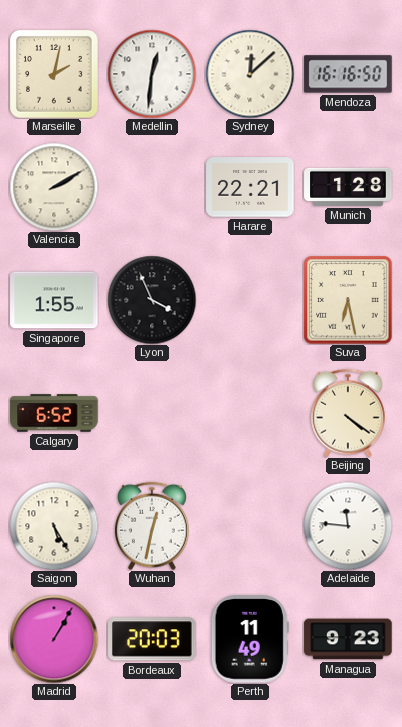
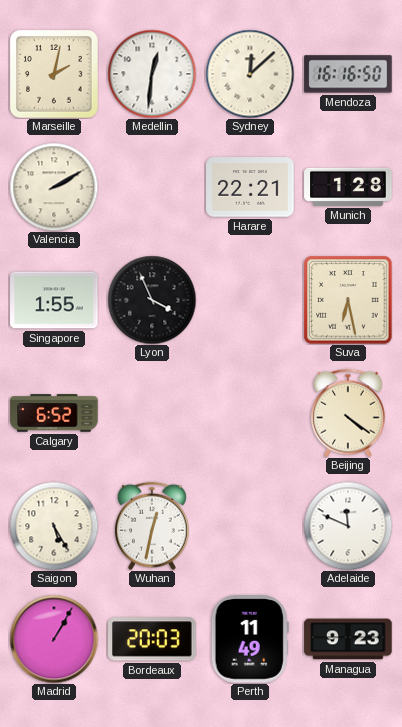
Adelaide: 11:46 -> 11:49
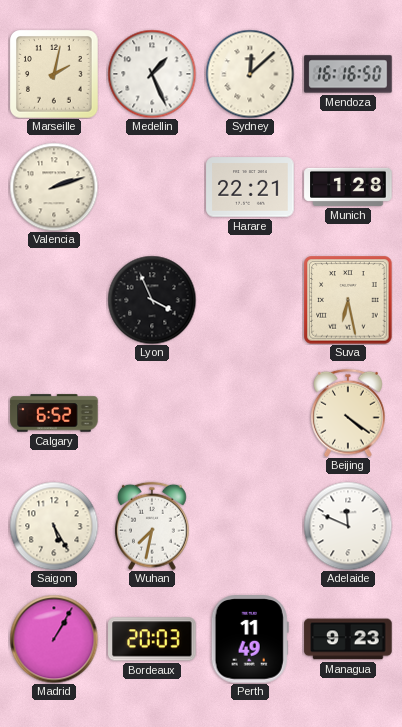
Medellin: 12:31 -> 1:26
Valencia: 2:10 -> 2:12
Singapore: 1:55 -> none
Wuhan: 12:32 -> 7:32
